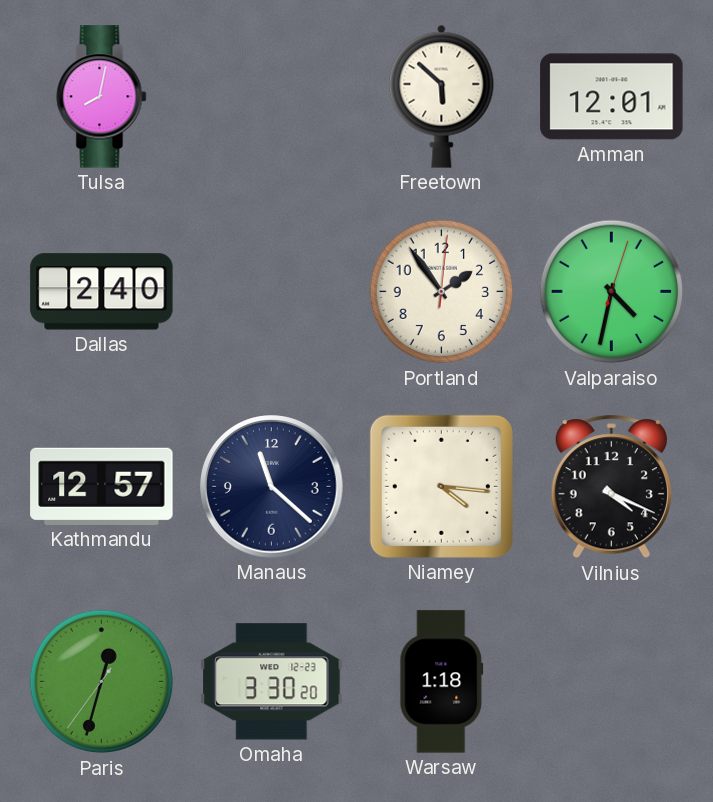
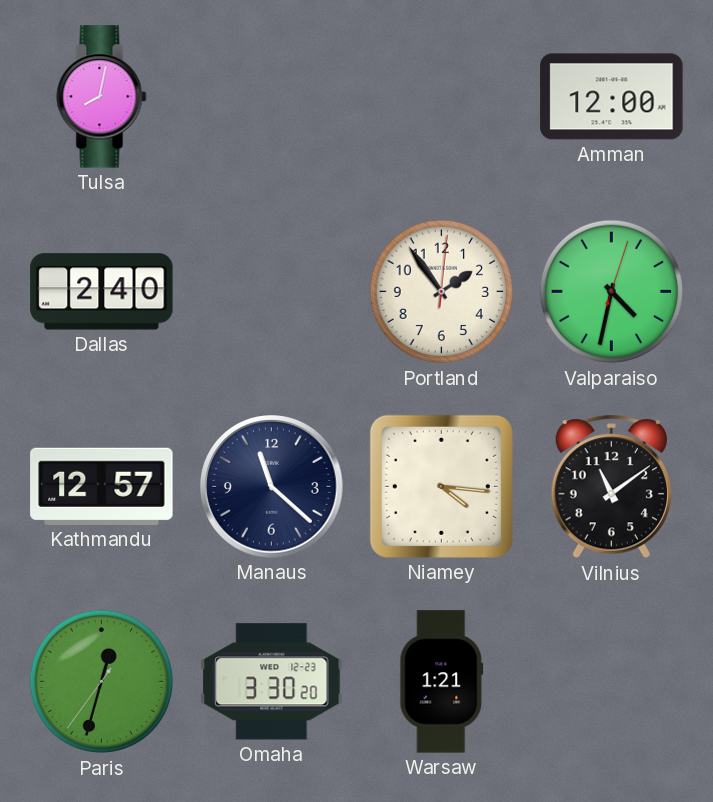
Freetown: 5:52 -> none
Amman: 12:01 -> 12:00
Vilnius: 4:19 -> 11:09
Warsaw: 1:18 -> 1:21
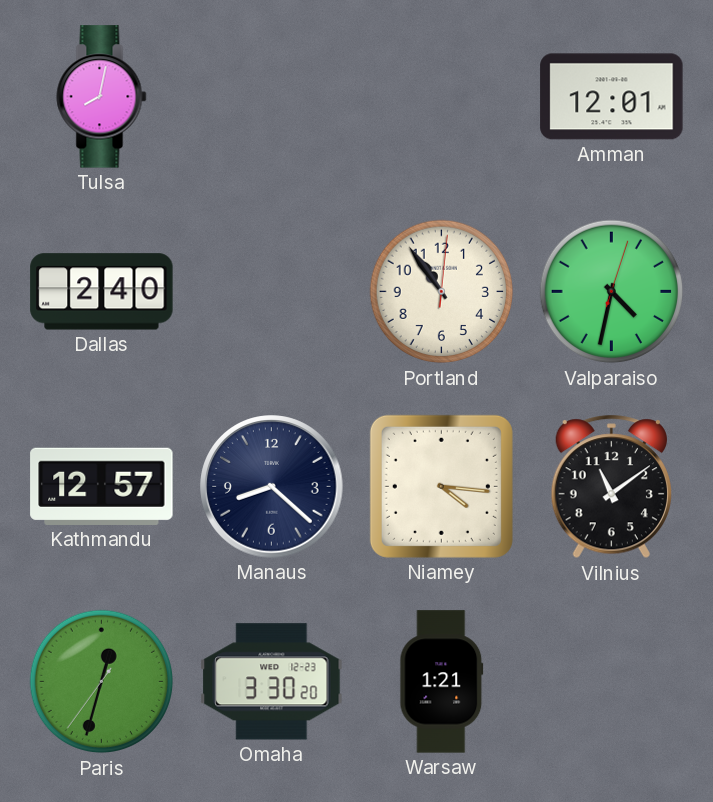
Amman: 12:00 -> 12:01
Portland: 1:54 -> 10:54
Manaus: 11:22 -> 8:22
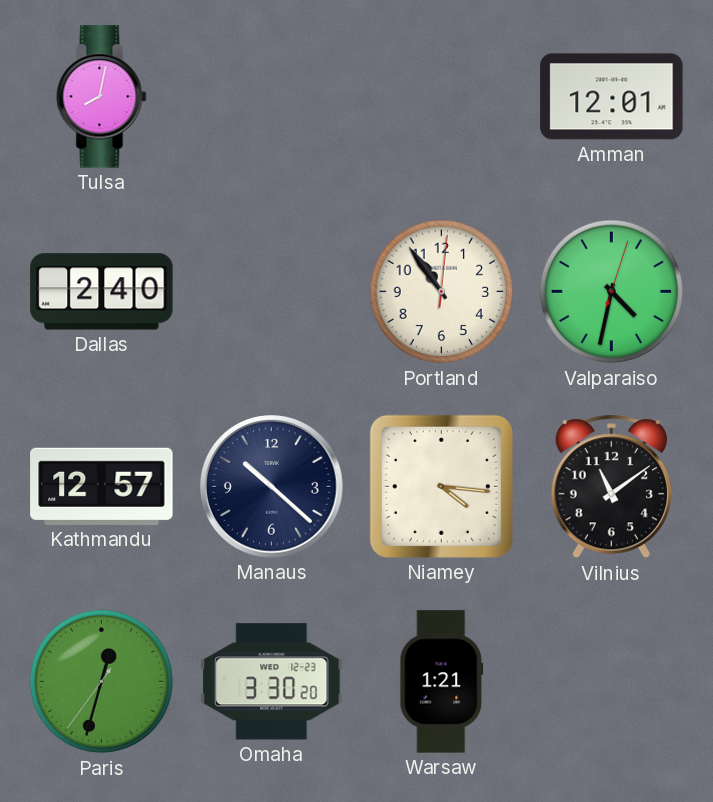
Manaus: 8:22 -> 10:22
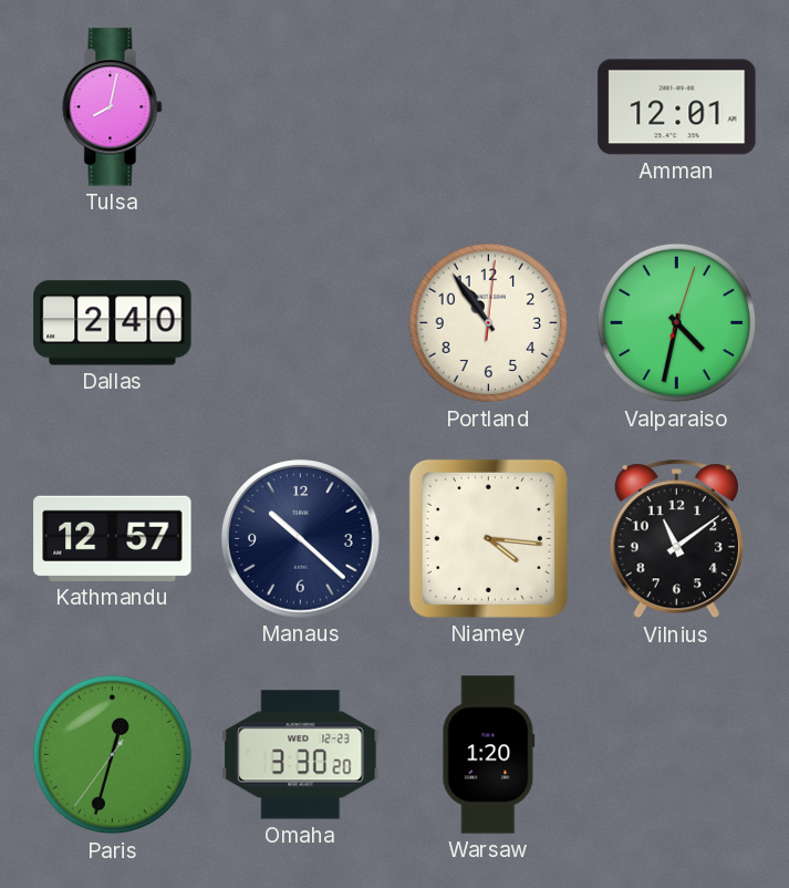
Warsaw: 1:21 -> 1:20
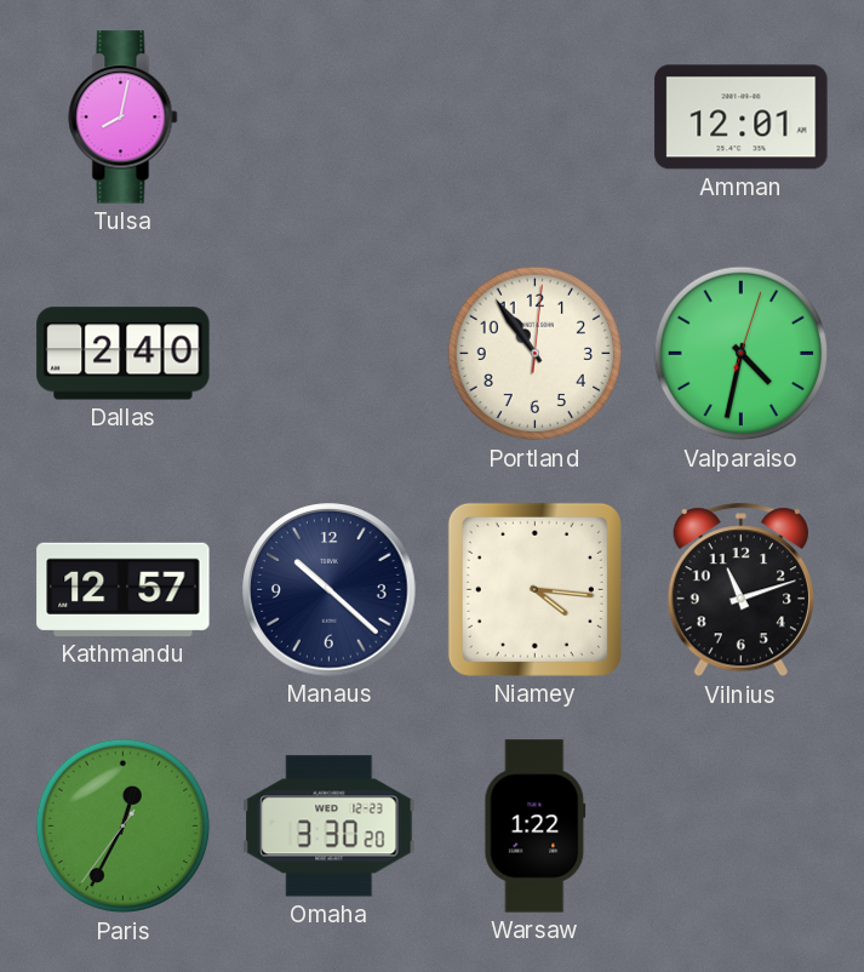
Vilnius: 11:09 -> 11:12
Paris: 12:32 -> 12:34
Warsaw: 1:20 -> 1:22
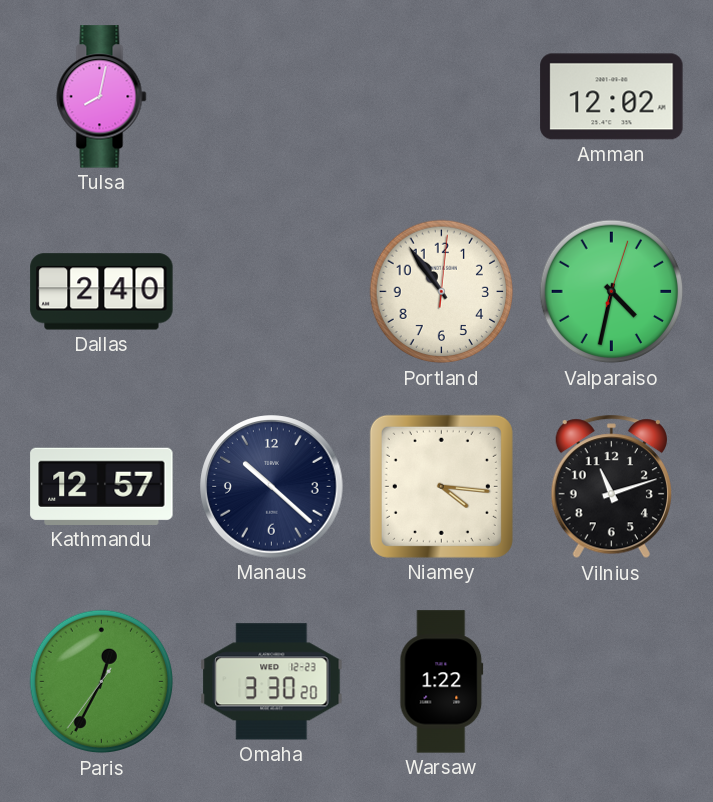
Amman: 12:01 -> 12:02
